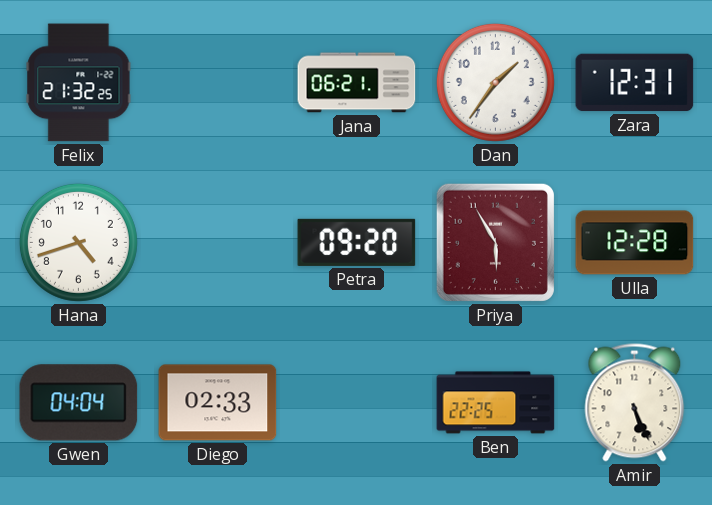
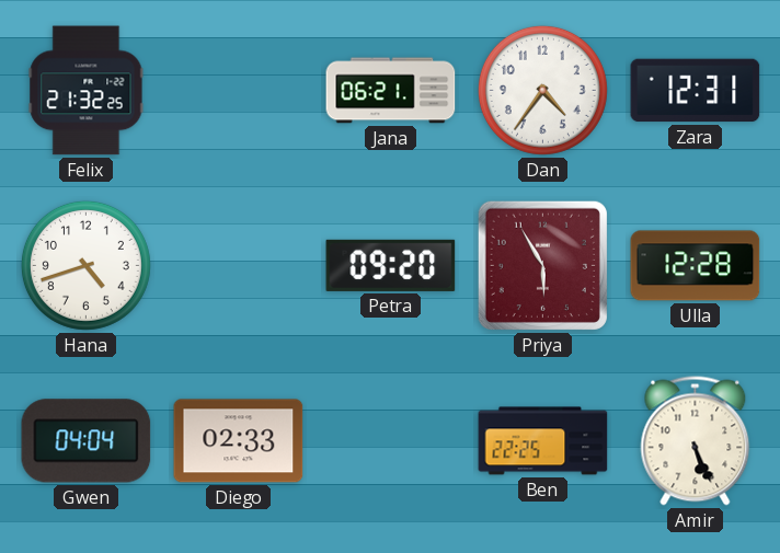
Dan: 1:36 -> 4:36
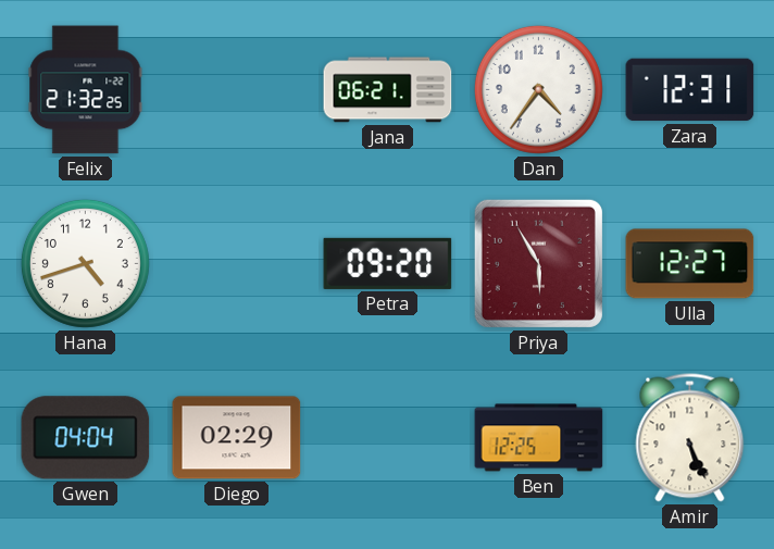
Ulla: 12:28 -> 12:27
Diego: 02:33 -> 02:29
Ben: 22:25 -> 12:25
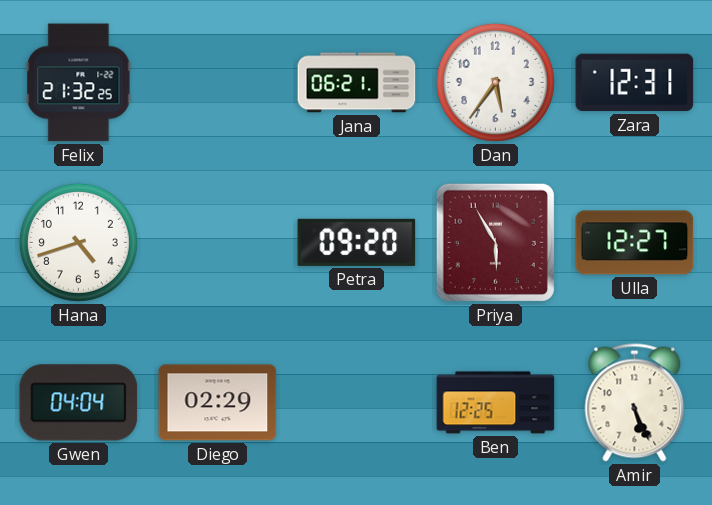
Dan: 4:36 -> 5:36
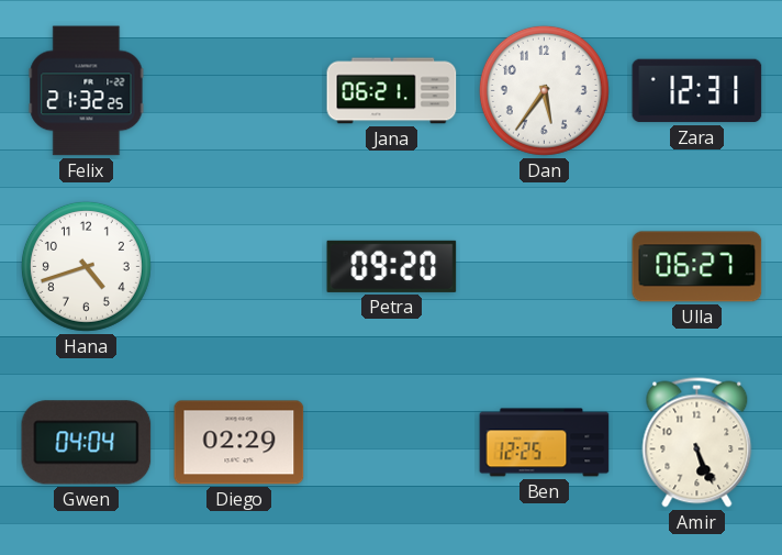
Priya: 5:55 -> none
Ulla: 12:27 -> 06:27
